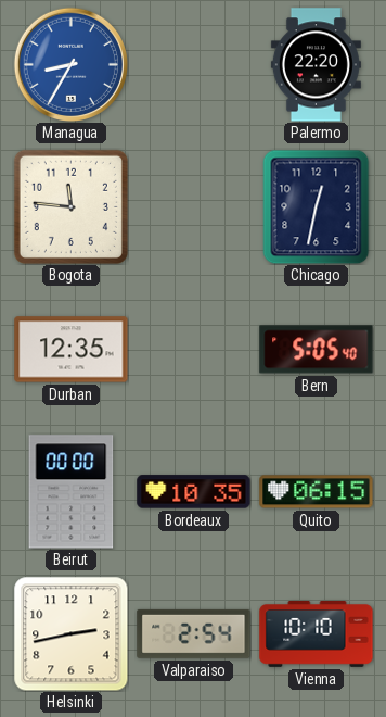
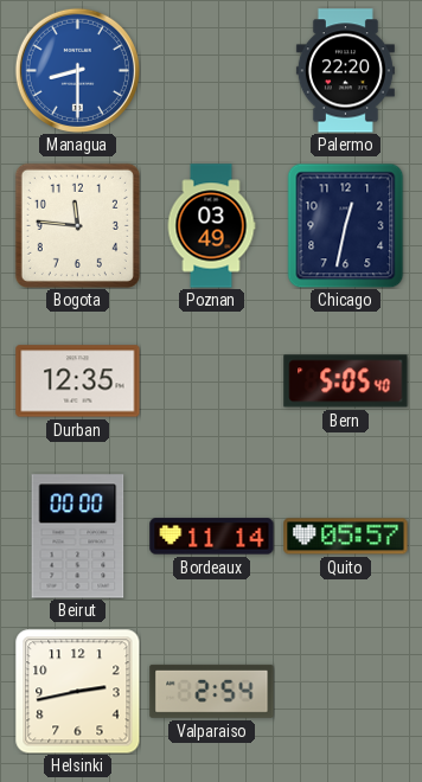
Managua: 8:35 -> 8:30
Poznan: none -> 03:49
Bordeaux: 10:35 -> 11:14
Quito: 06:15 -> 05:57
Vienna: 10:10 -> none
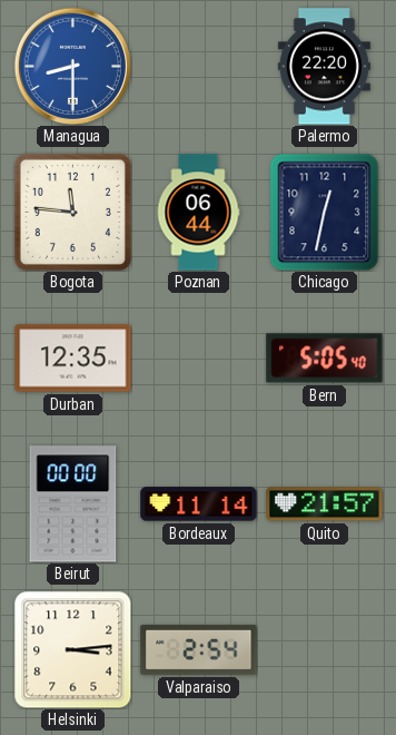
Poznan: 03:49 -> 06:44
Quito: 05:57 -> 21:57
Helsinki: 2:43 -> 3:14
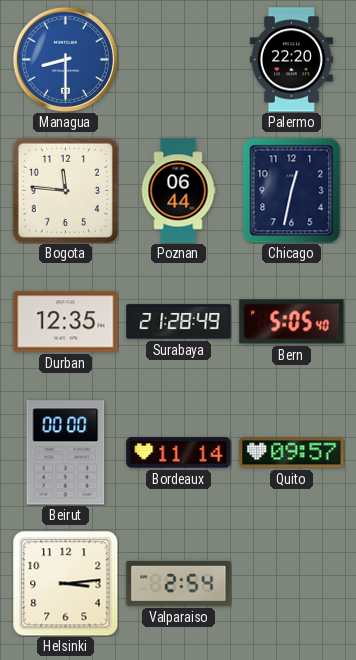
Surabaya: none -> 21:28
Quito: 21:57 -> 09:57
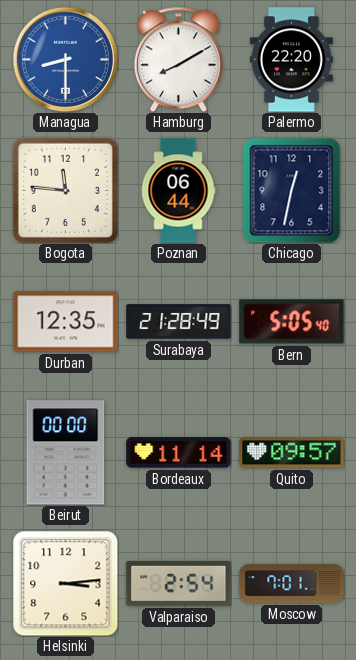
Hamburg: none -> 8:10
Moscow: none -> 7:01
